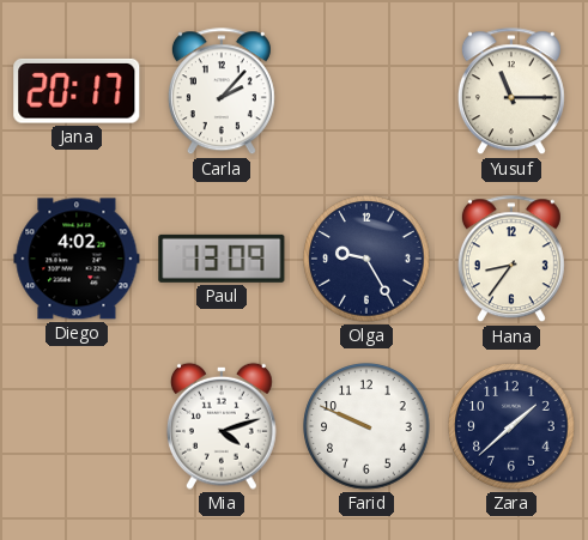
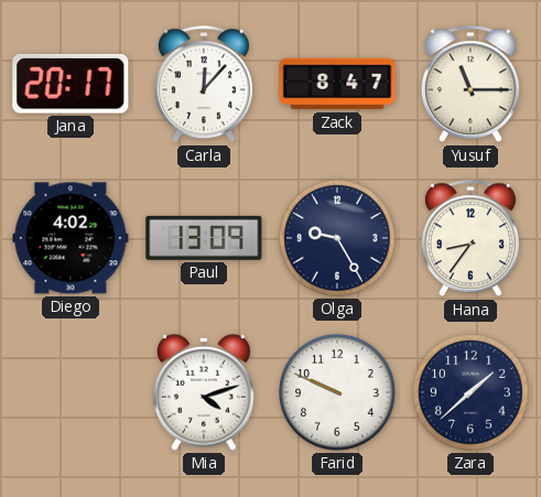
Carla: 2:07 -> 12:07
Zack: none -> 8:47
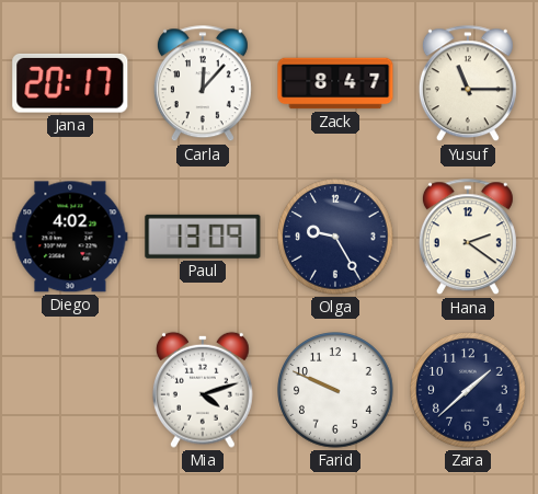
Hana: 8:36 -> 2:21
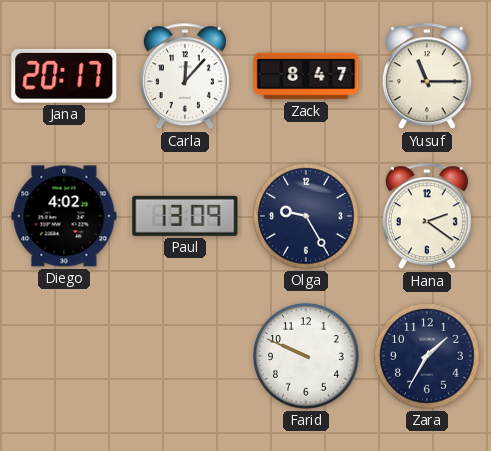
Mia: 4:12 -> none
Zara: 1:38 -> 1:35
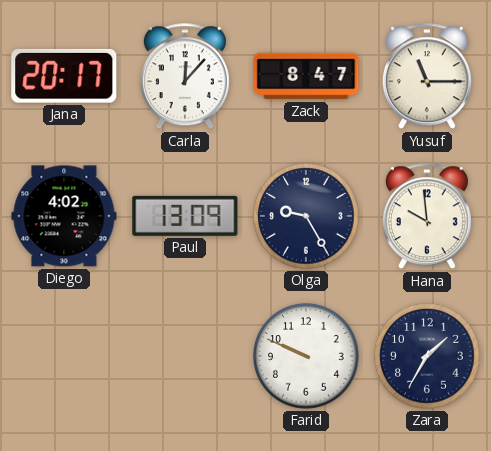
Hana: 2:21 -> 9:59
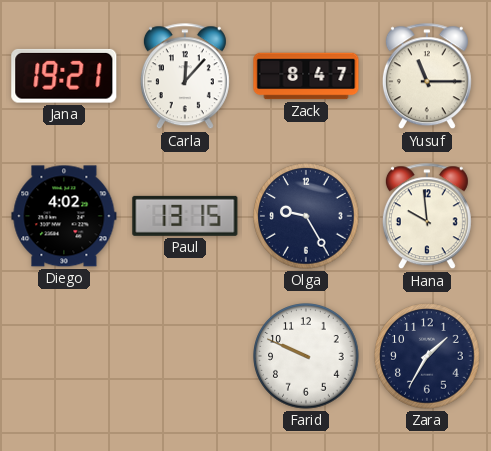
Jana: 20:17 -> 19:21
Paul: 13:09 -> 13:15
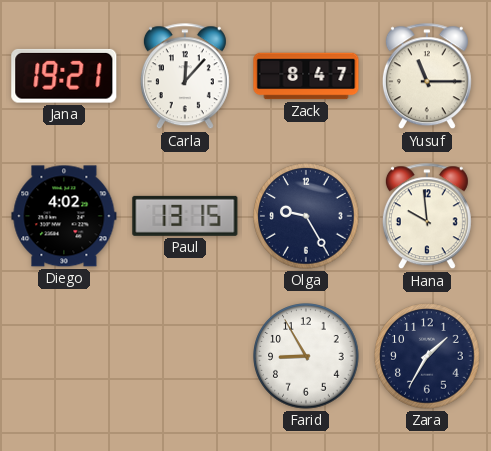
Farid: 9:49 -> 8:55
